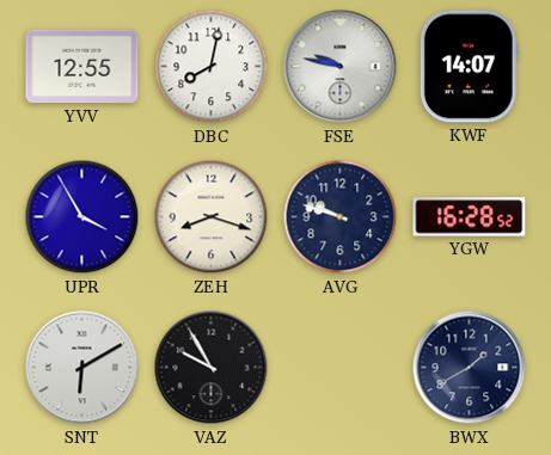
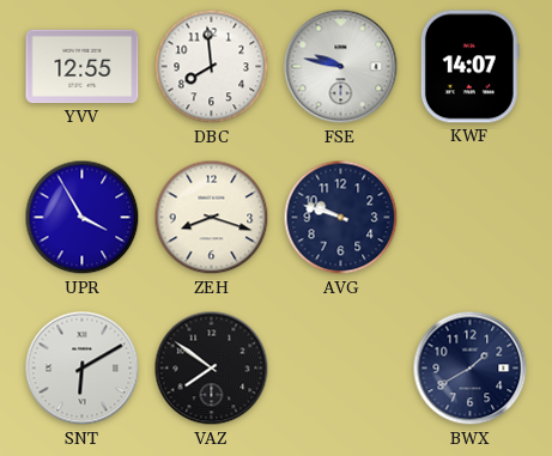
DBC: 8:02 -> 7:59
YGW: 16:28 -> none
VAZ: 9:55 -> 7:51
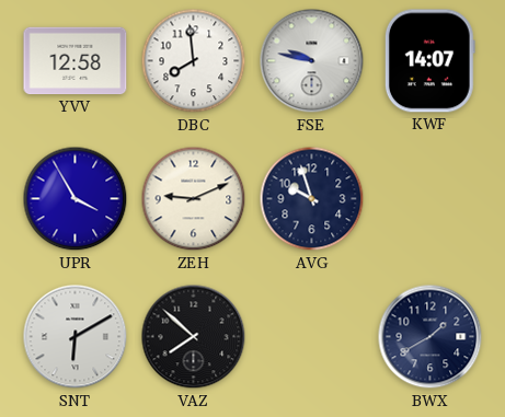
YVV: 12:55 -> 12:58
ZEH: 8:18 -> 9:11
AVG: 9:48 -> 9:57
VAZ: 7:51 -> 7:52
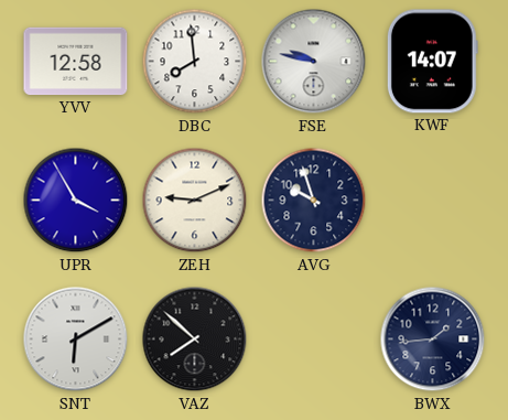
BWX: 1:40 -> 1:44
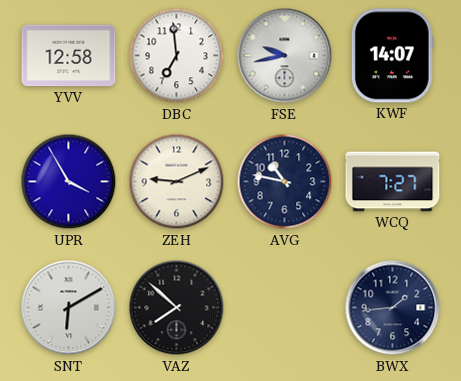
DBC: 7:59 -> 6:59
FSE: 9:47 -> 9:43
AVG: 9:57 -> 10:47
WCQ: none -> 7:27
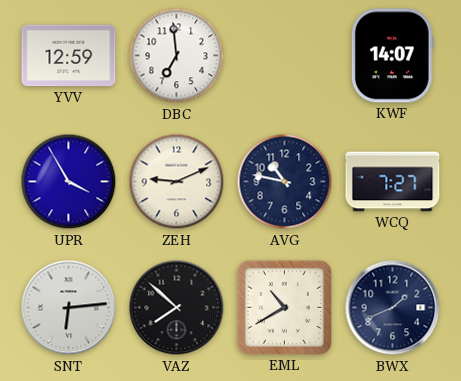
YVV: 12:58 -> 12:59
FSE: 9:43 -> none
SNT: 6:10 -> 6:14
EML: none -> 10:40
BWX: 1:44 -> 1:41
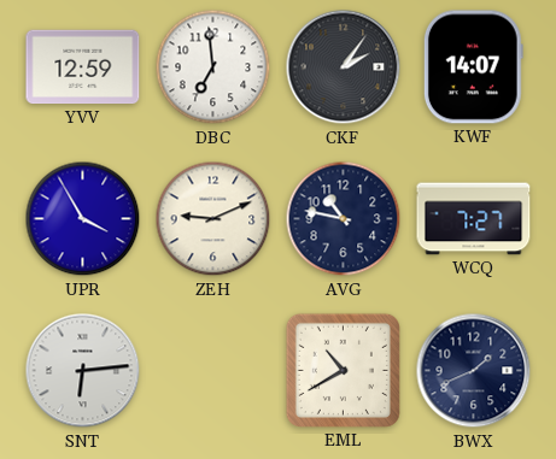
CKF: none -> 2:06
VAZ: 7:52 -> none
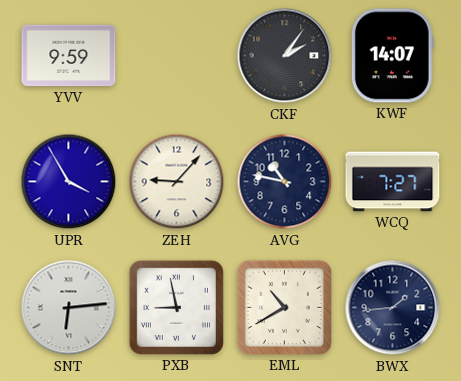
YVV: 12:59 -> 9:59
DBC: 6:59 -> none
ZEH: 9:11 -> 9:07
PXB: none -> 8:58
BWX: 1:41 -> 1:44
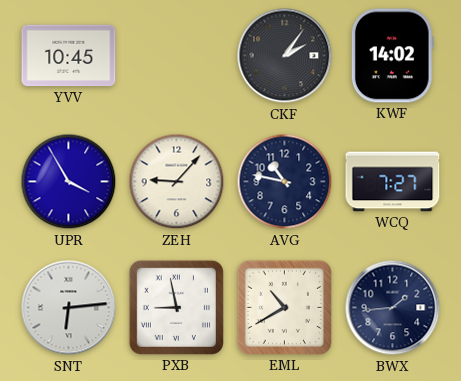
YVV: 9:59 -> 10:45
KWF: 14:07 -> 14:02
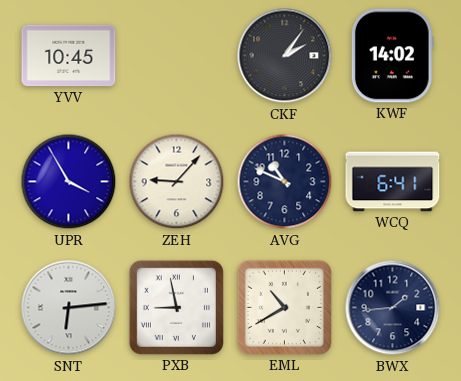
AVG: 10:47 -> 10:49
WCQ: 7:27 -> 6:41
